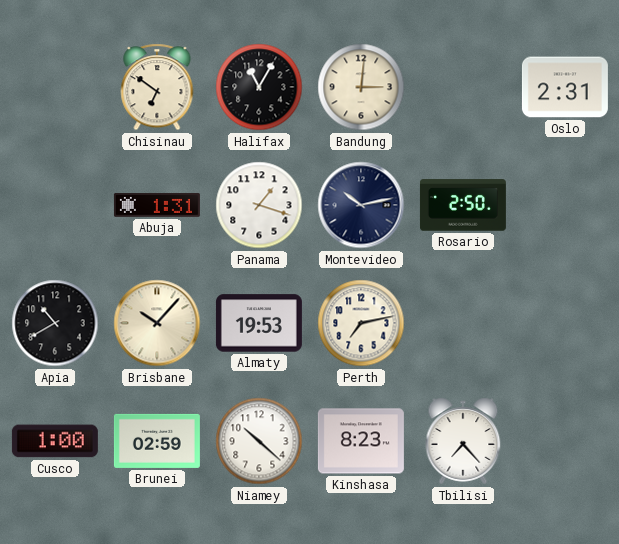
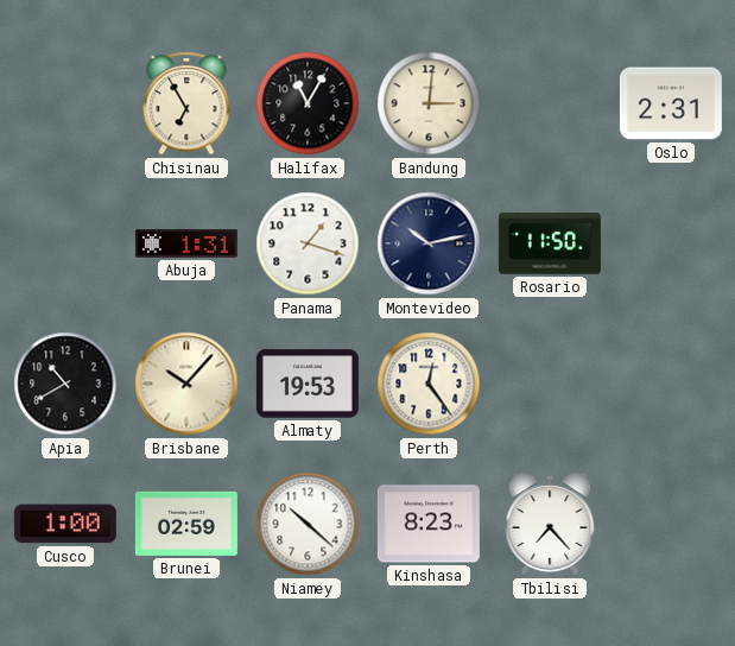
Chisinau: 6:51 -> 6:55
Rosario: 2:50 -> 11:50
Perth: 7:13 -> 12:24
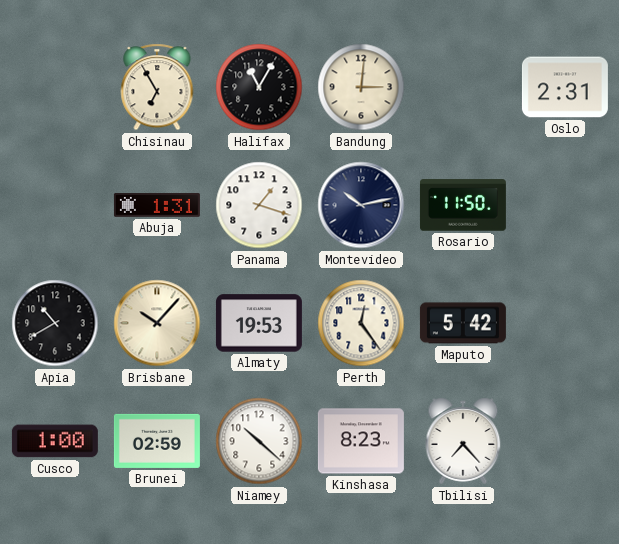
Maputo: none -> 5:42
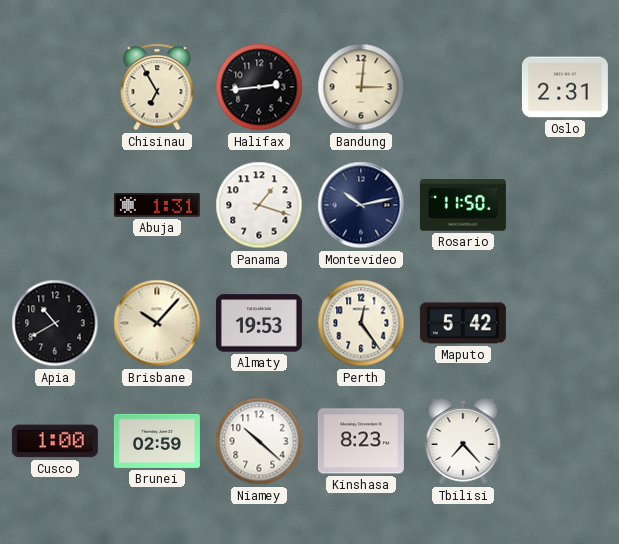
Halifax: 11:05 -> 2:44
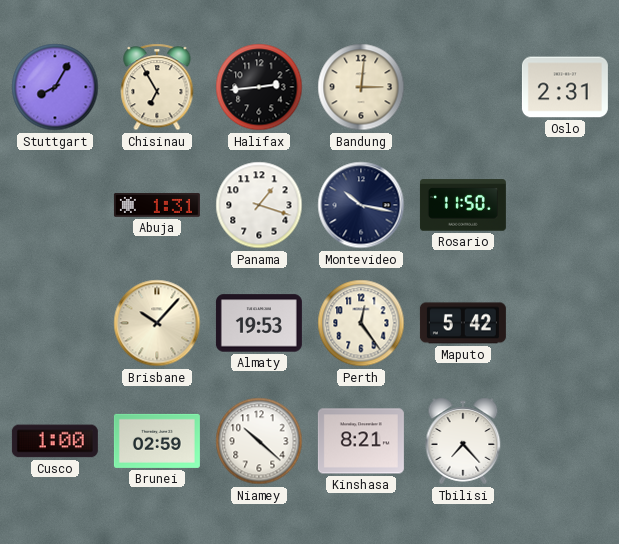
Stuttgart: none -> 8:05
Montevideo: 10:13 -> 10:17
Apia: 10:40 -> none
Kinshasa: 8:23 -> 8:21
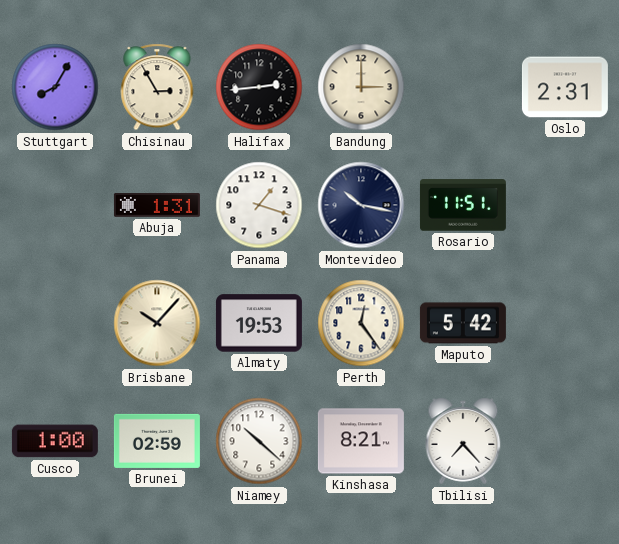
Chisinau: 6:55 -> 2:55
Bandung: 3:01 -> 3:00
Rosario: 11:50 -> 11:51
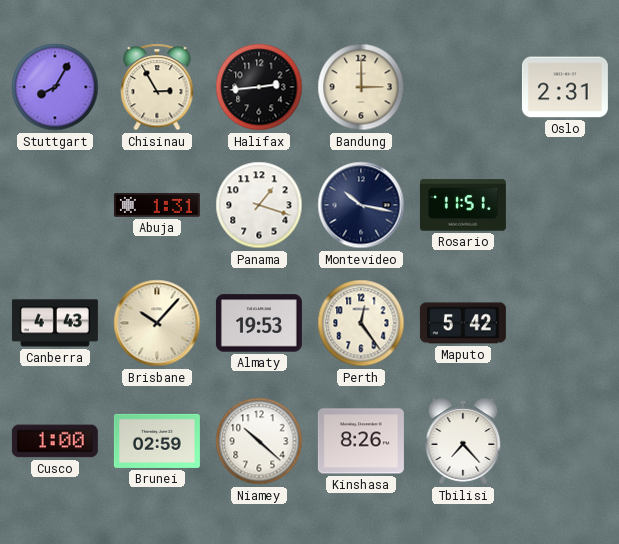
Canberra: none -> 4:43
Kinshasa: 8:21 -> 8:26
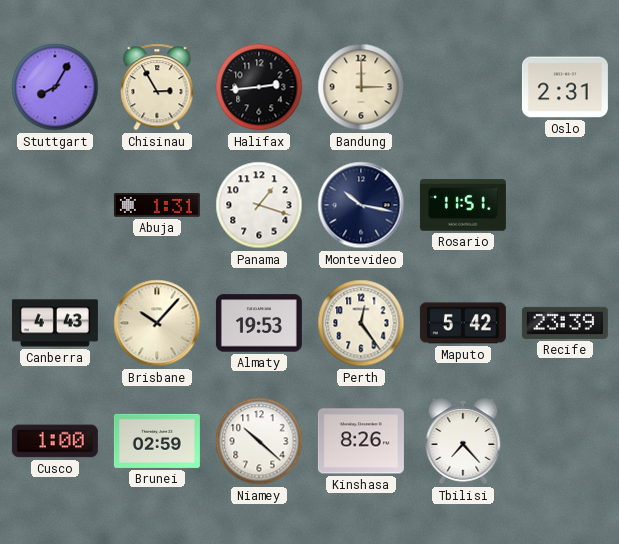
Recife: none -> 23:39
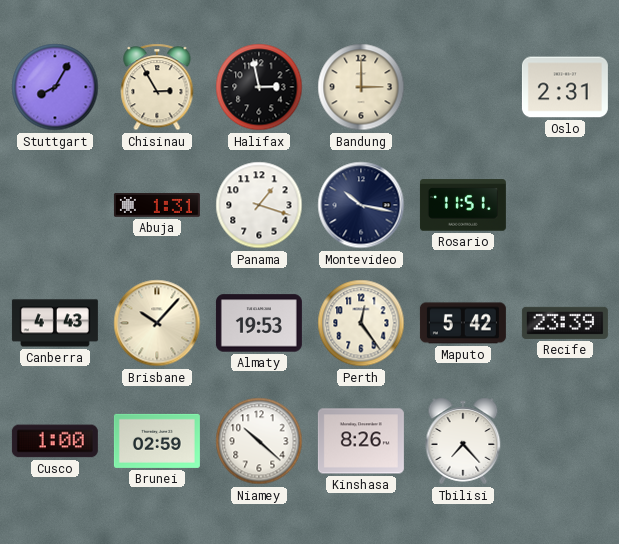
Halifax: 2:44 -> 2:58
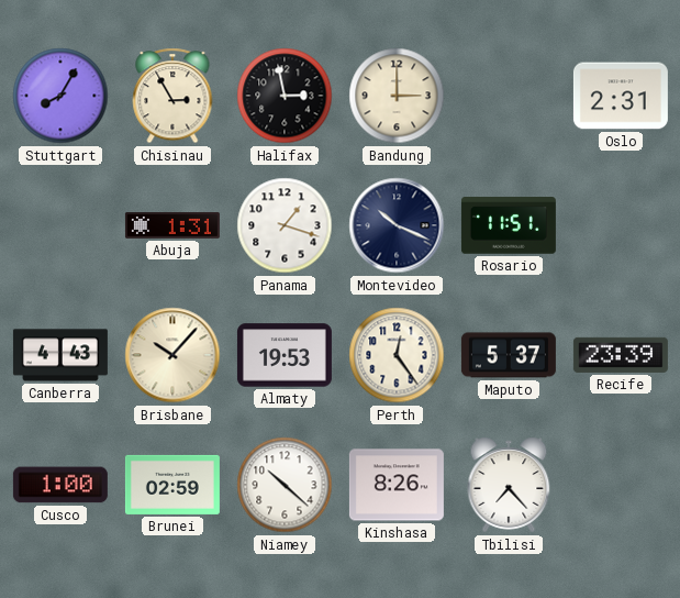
Montevideo: 10:17 -> 10:19
Maputo: 5:42 -> 5:37
